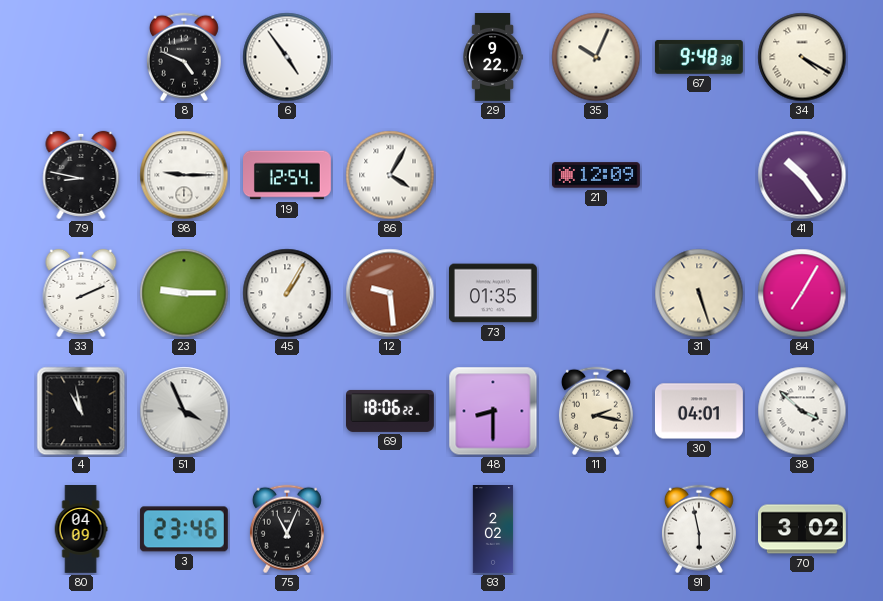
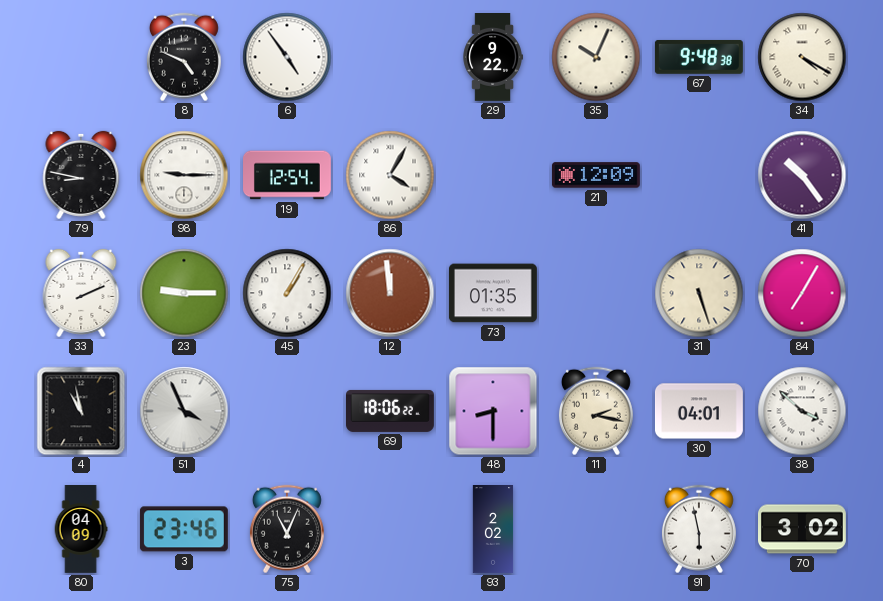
12: 9:29 -> 11:59
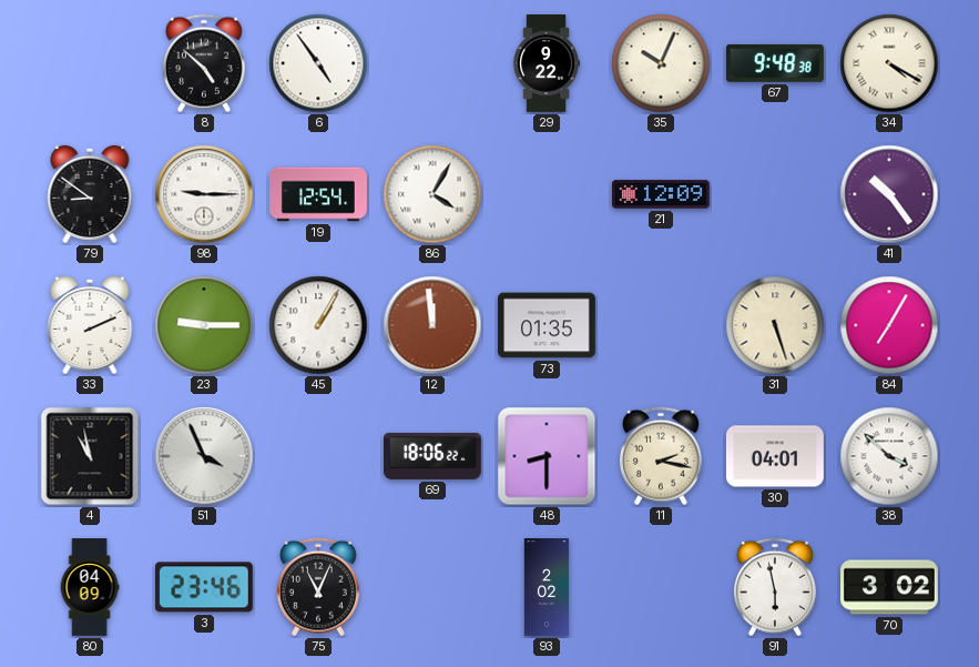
8: 4:49 -> 4:52
79: 8:47 -> 8:51
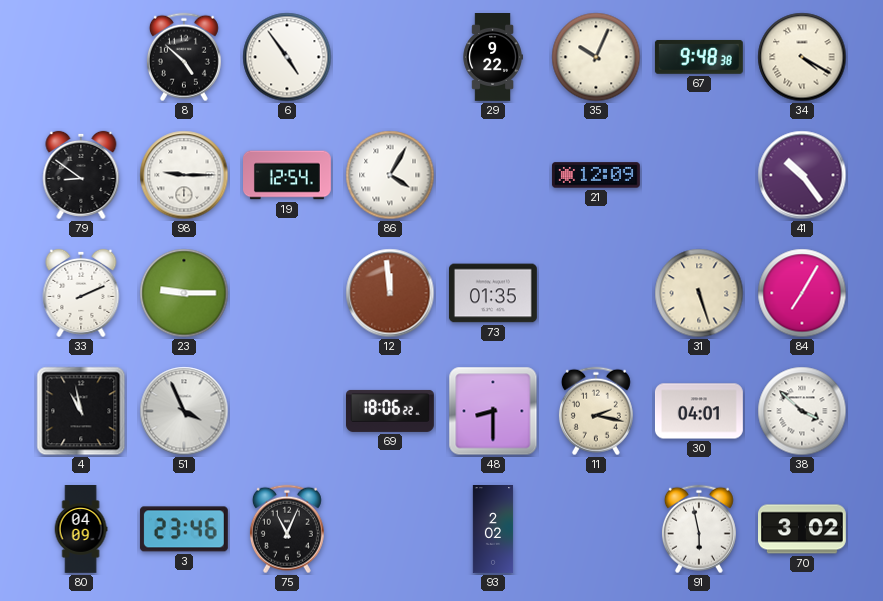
45: 1:05 -> none
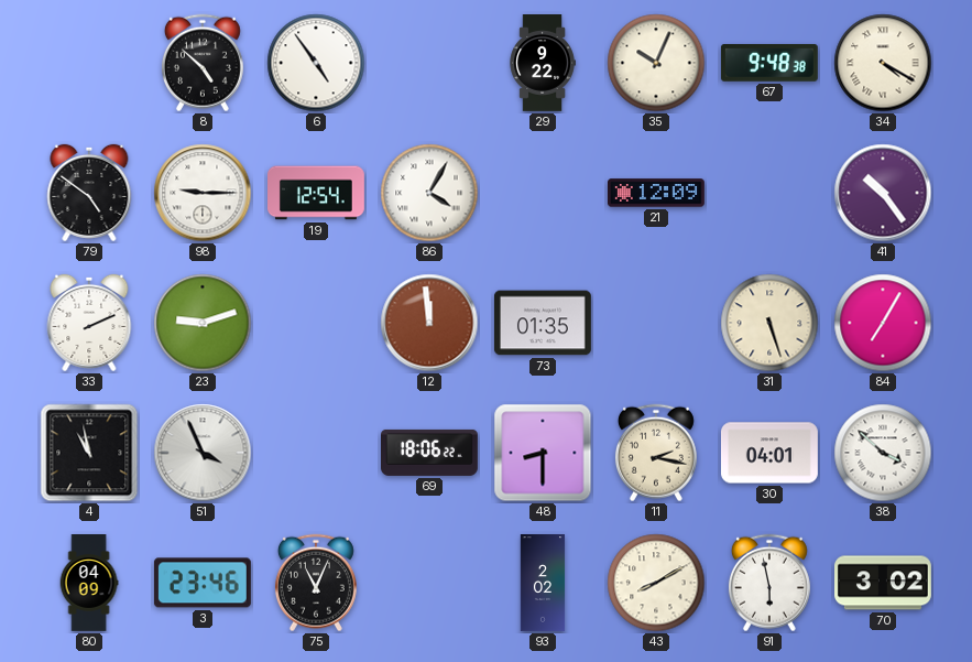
79: 8:51 -> 4:51
23: 9:15 -> 9:12
43: none -> 8:10
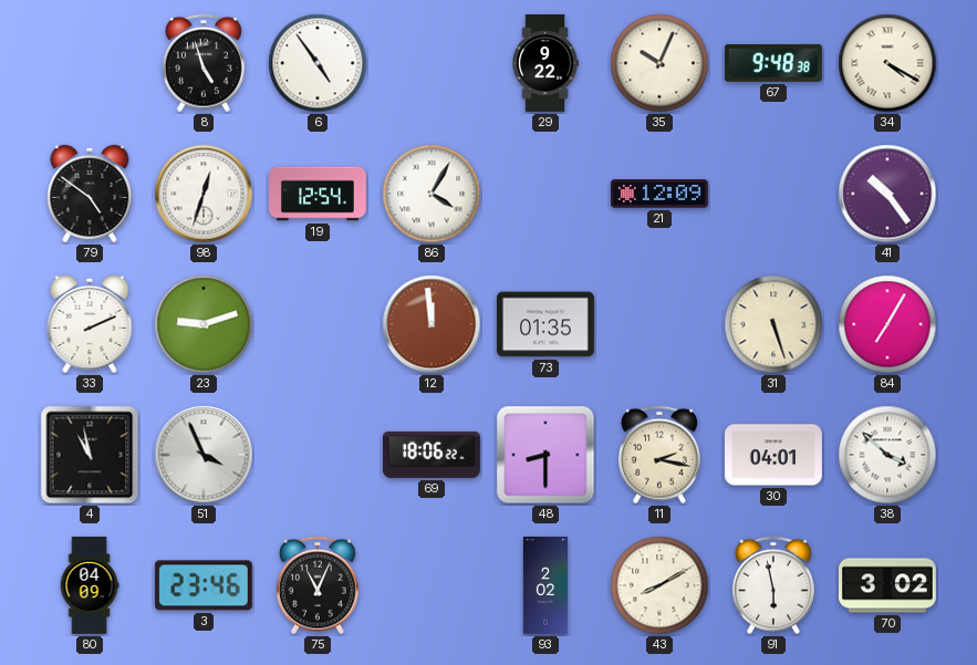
8: 4:52 -> 4:57
98: 9:15 -> 12:33
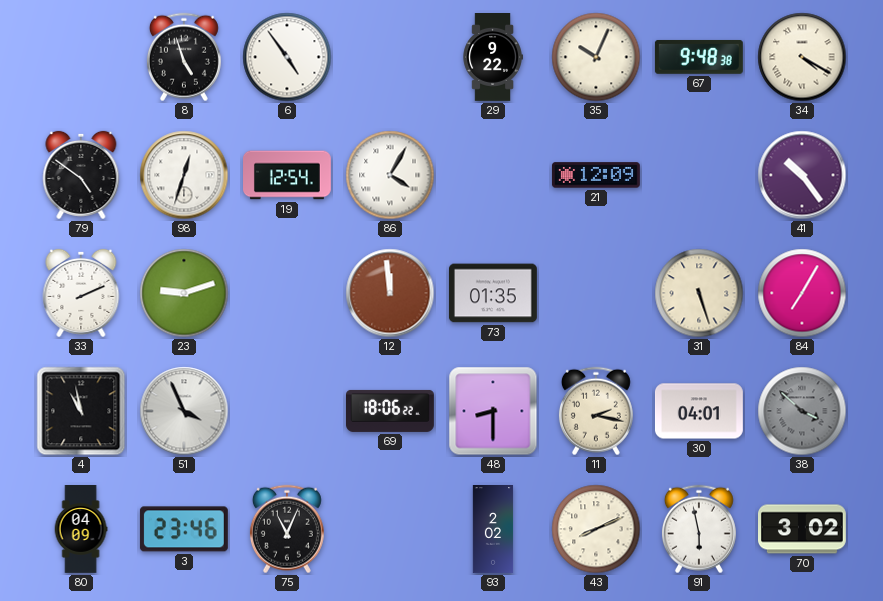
38 dial: white -> grey
43: 8:10 -> 8:11
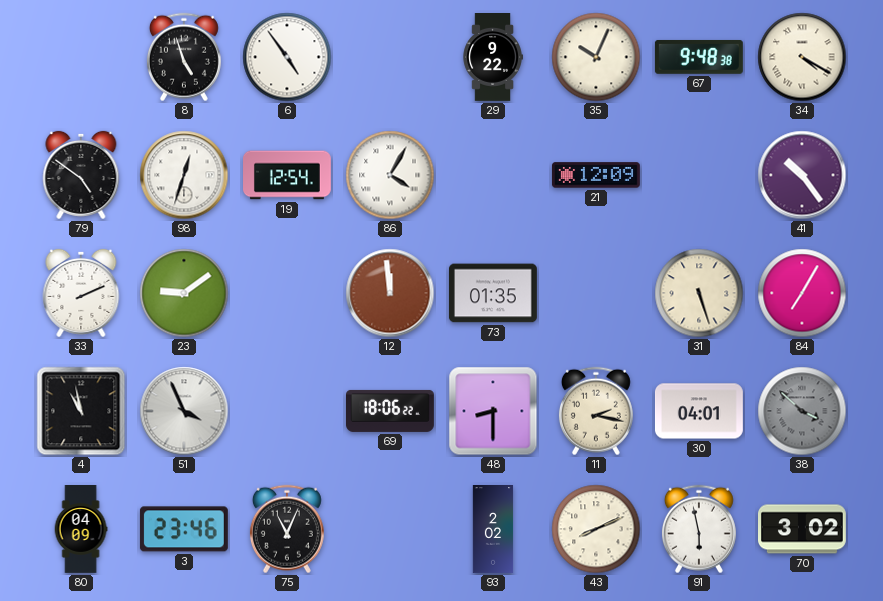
23: 9:12 -> 9:09
